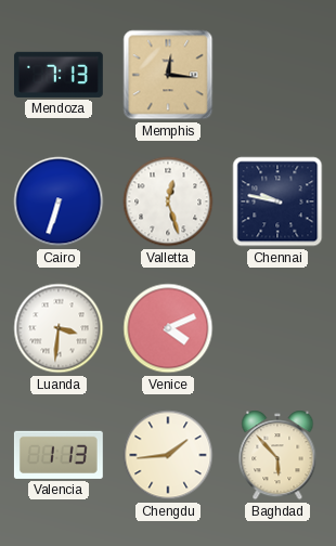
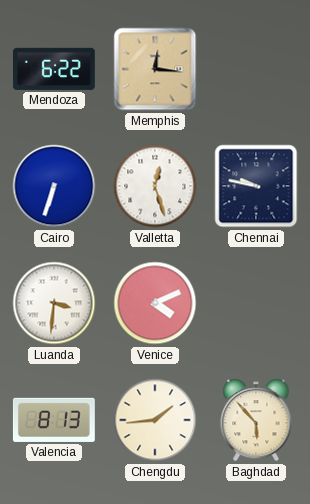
Mendoza: 7:13 -> 6:22
Valencia: 1:13 -> 8:13
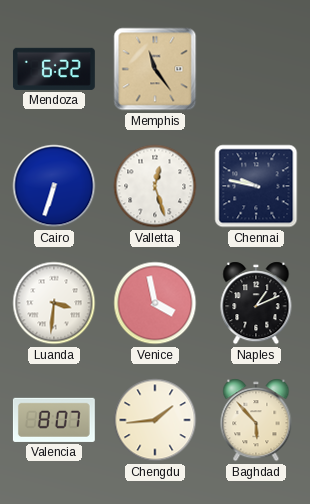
Memphis: 12:16 -> 11:24
Venice: 4:11 -> 3:58
Naples: none -> 1:11
Valencia: 8:13 -> 8:07
